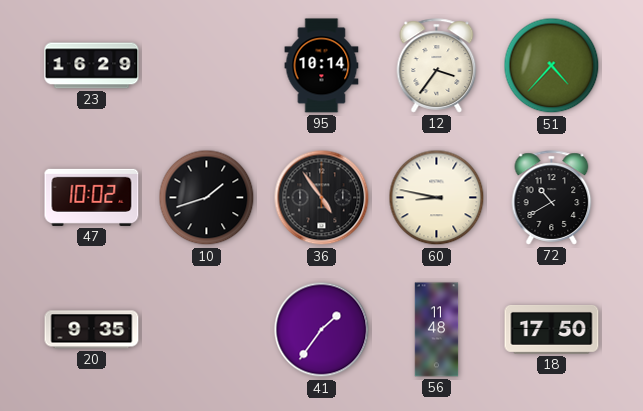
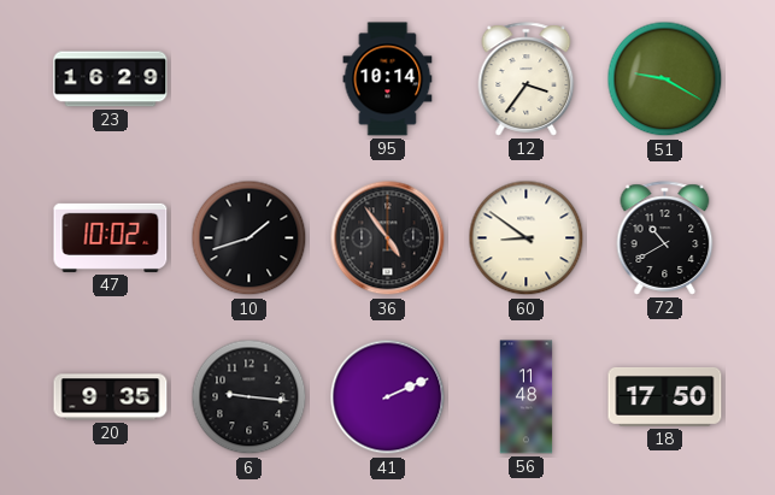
51: 4:37 -> 9:20
60: 8:47 -> 8:51
6: none -> 9:16
41: 1:36 -> 2:11
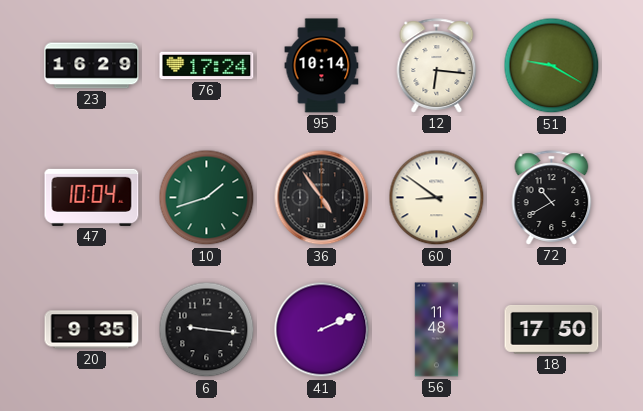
76: none -> 17:24
12: 3:36 -> 6:16
47: 10:02 -> 10:04
10 dial: black -> green
